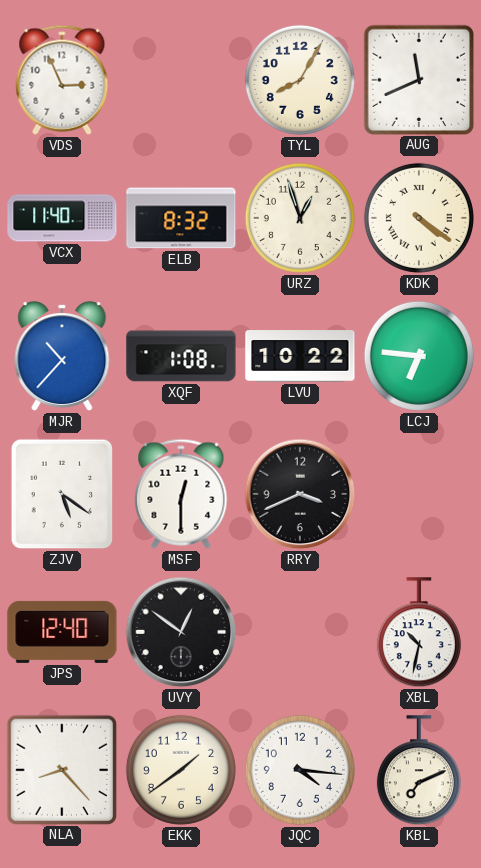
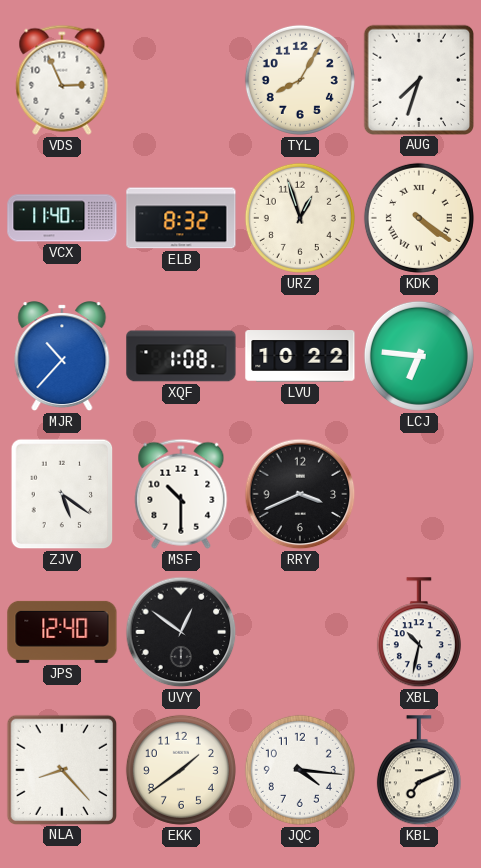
AUG: 11:41 -> 7:33
MSF: 12:30 -> 10:30
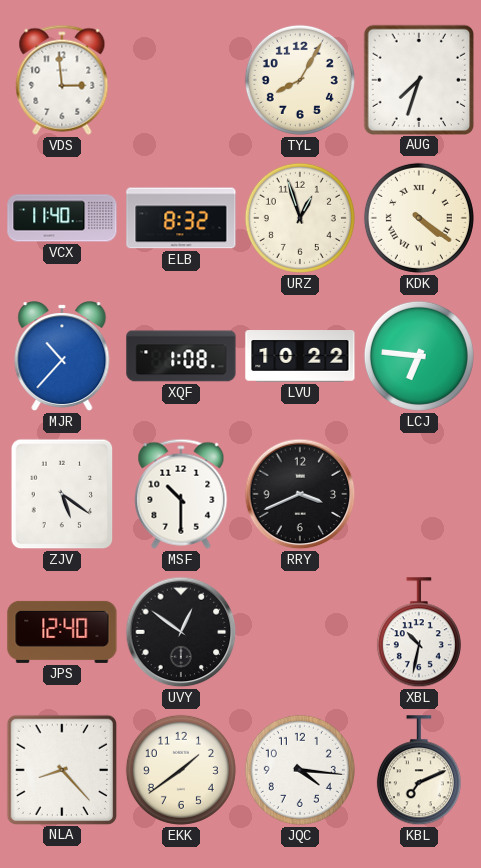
VDS: 2:56 -> 2:59
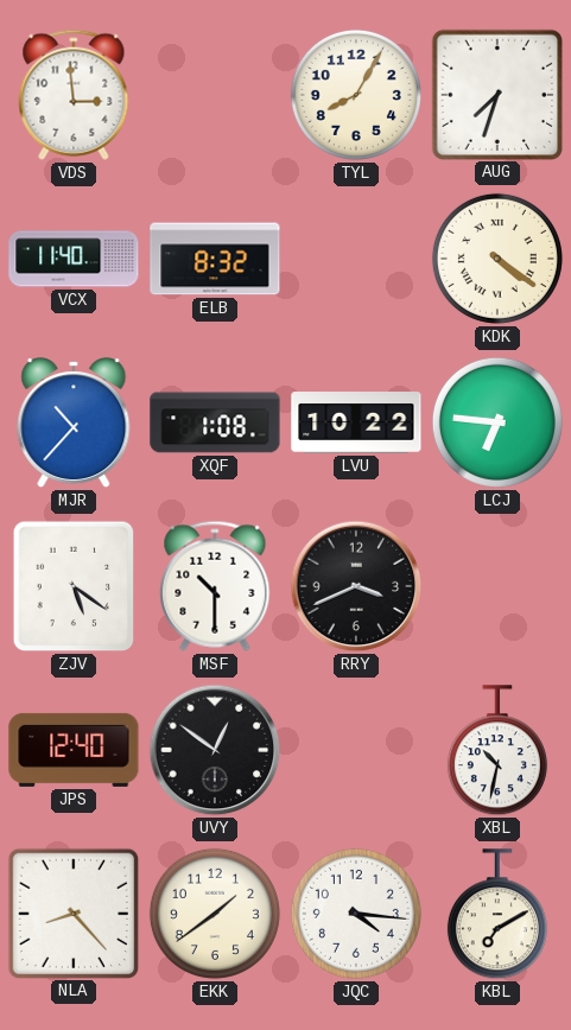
URZ: 12:57 -> none
KBL: 7:11 -> 7:10
